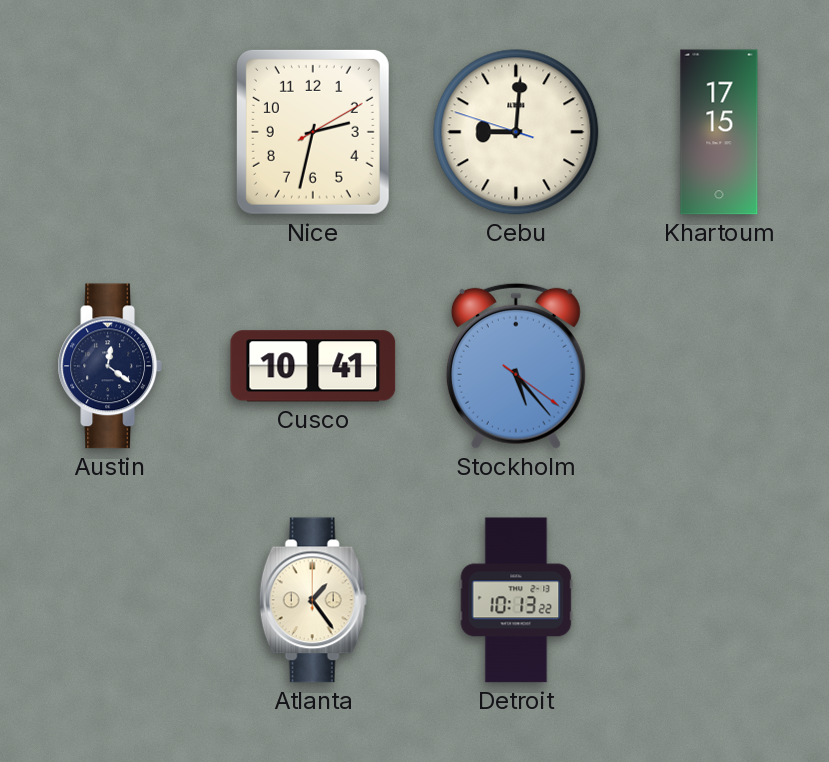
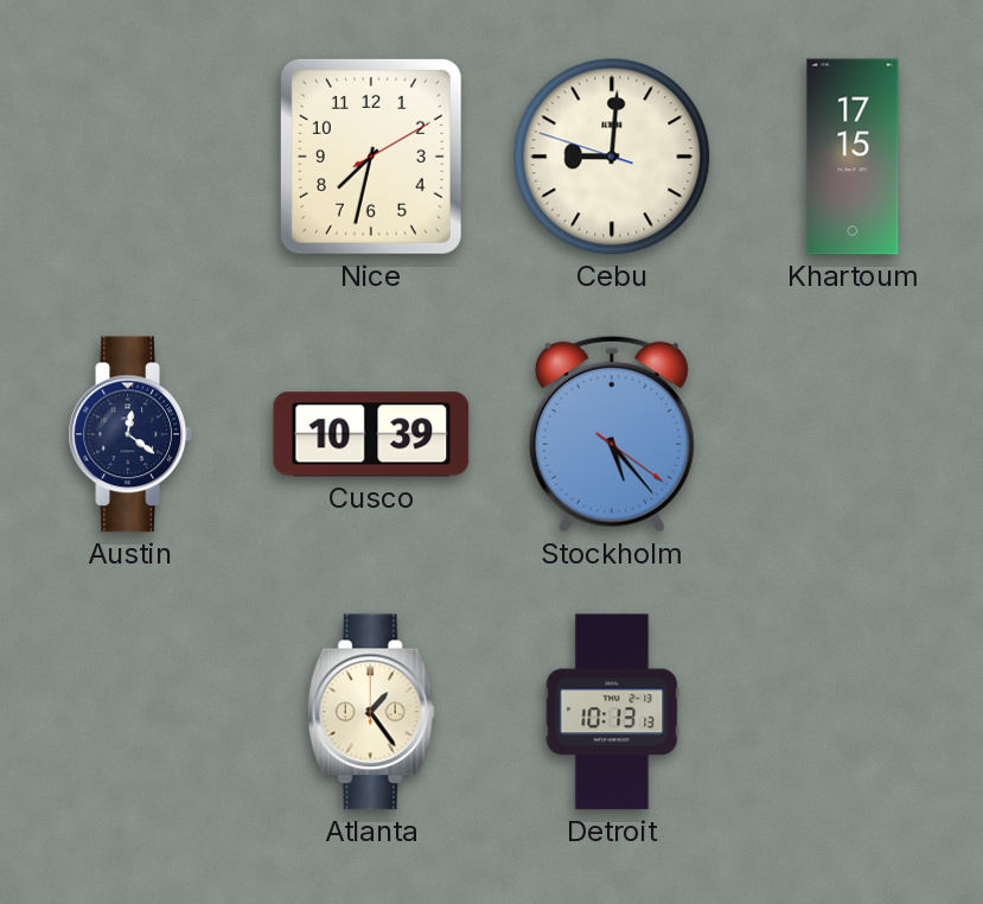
Nice: 2:32 -> 7:32
Cusco: 10:41 -> 10:39
Detroit: 10:13:22 -> 10:13:13
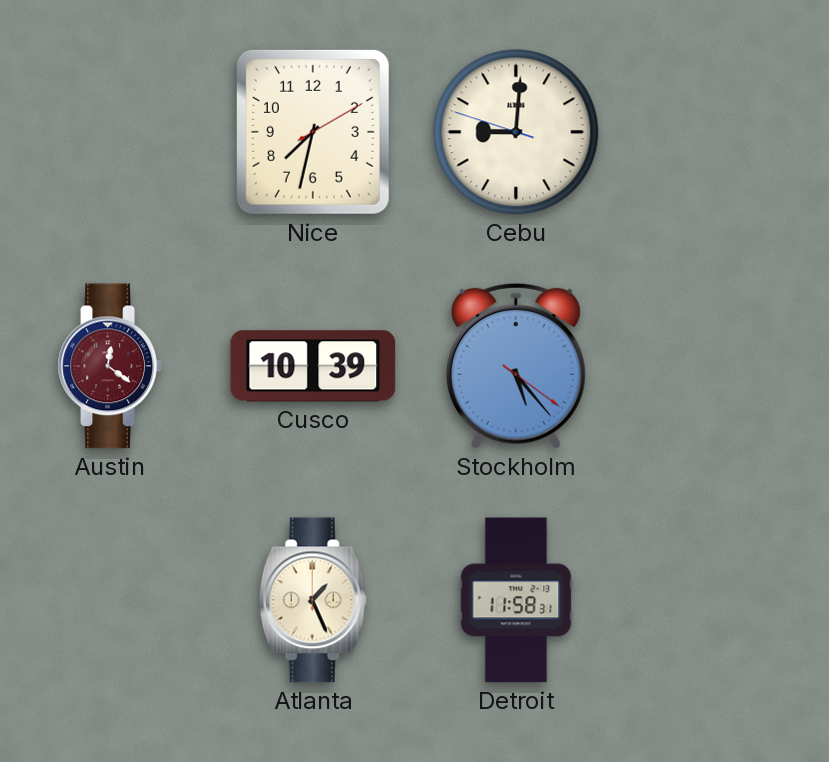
Khartoum: 17:15 -> none
Austin dial: navy -> burgundy
Atlanta: 1:24 -> 1:26
Detroit: 10:13 -> 11:58
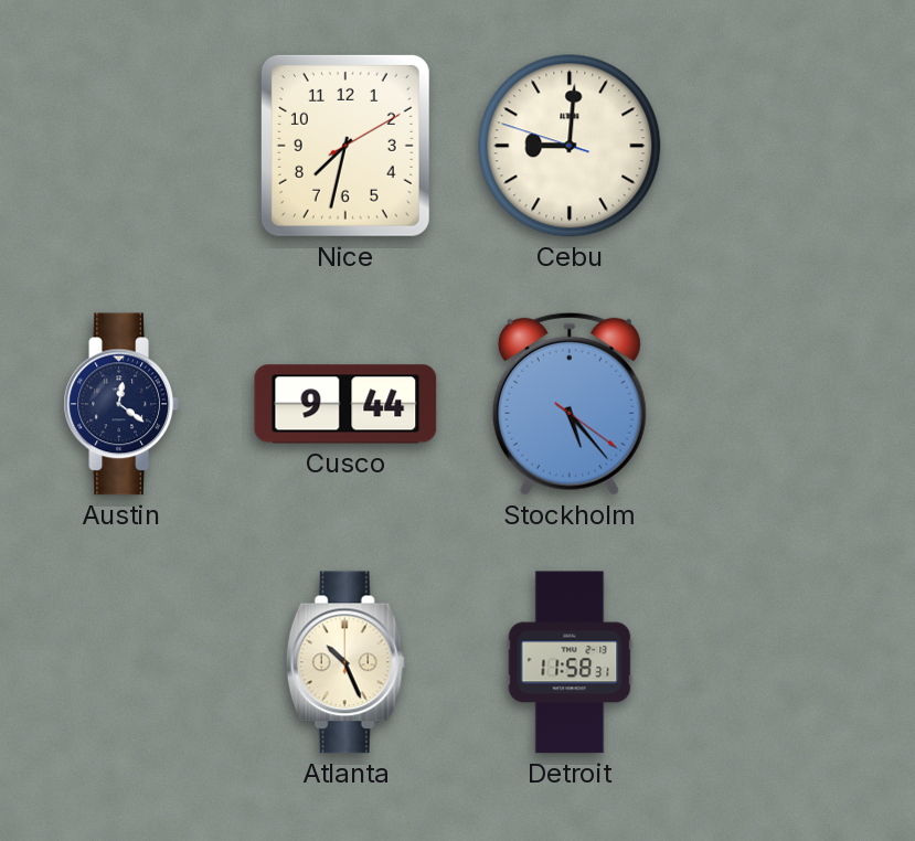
Austin dial: burgundy -> navy
Cusco: 10:39 -> 9:44
Atlanta: 1:26 -> 10:26
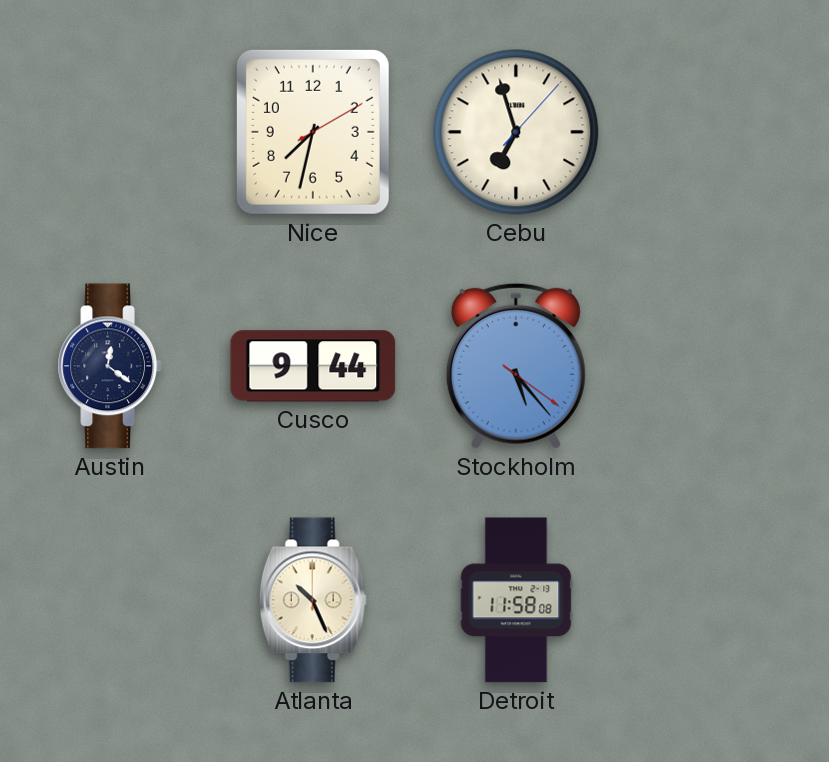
Cebu: 9:00 -> 6:57
Detroit: 11:58:31 -> 11:58:08
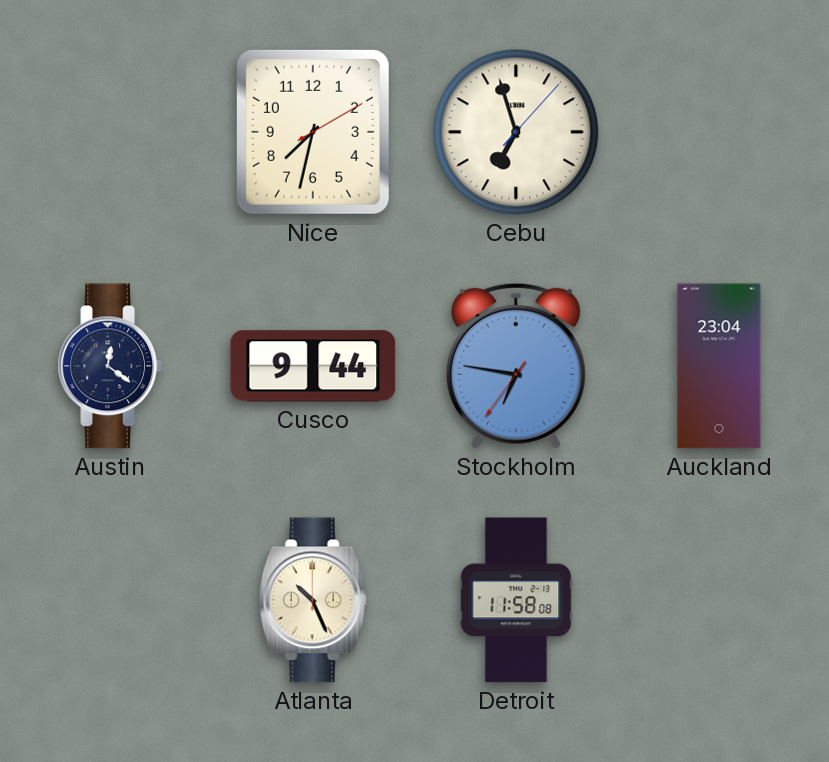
Stockholm: 5:23 -> 6:46
Auckland: none -> 23:04
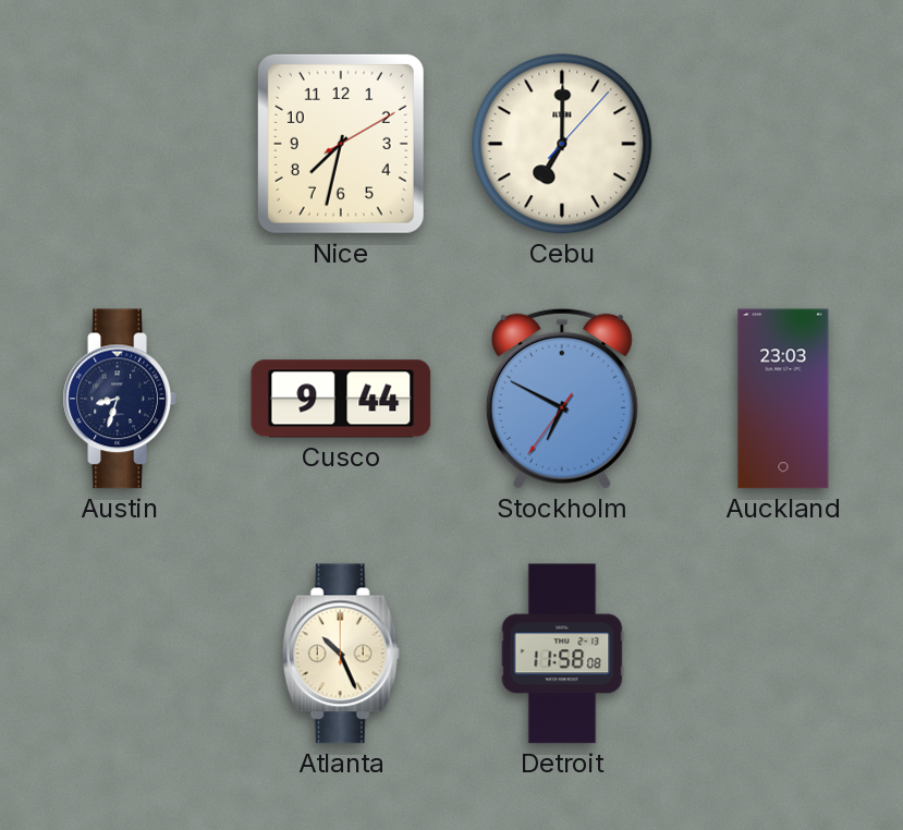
Cebu: 6:57 -> 7:00
Austin: 12:21 -> 8:33
Stockholm: 6:46 -> 6:49
Auckland: 23:04 -> 23:03
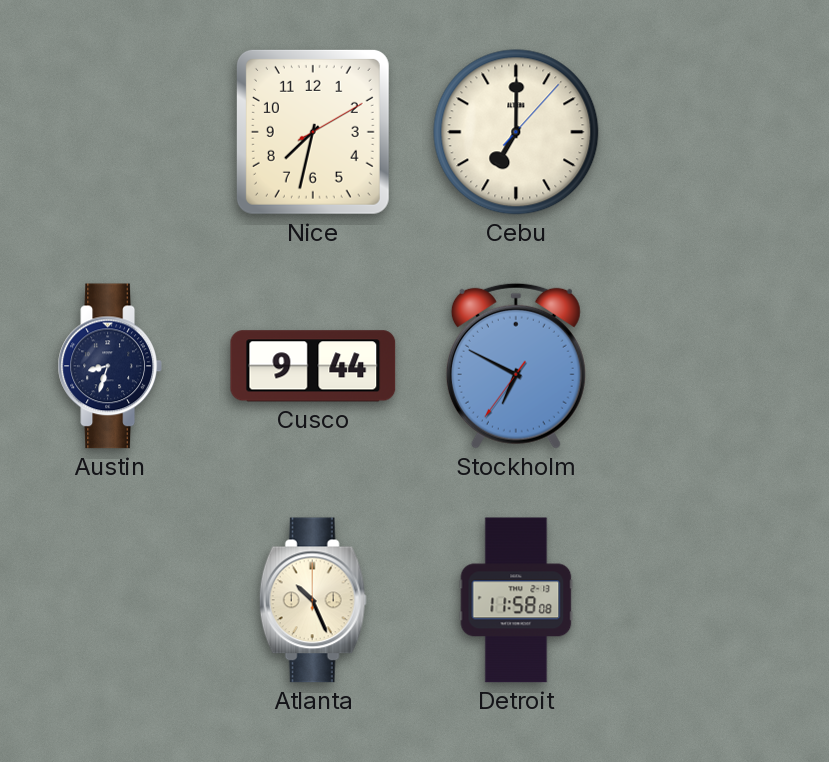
Auckland: 23:03 -> none
